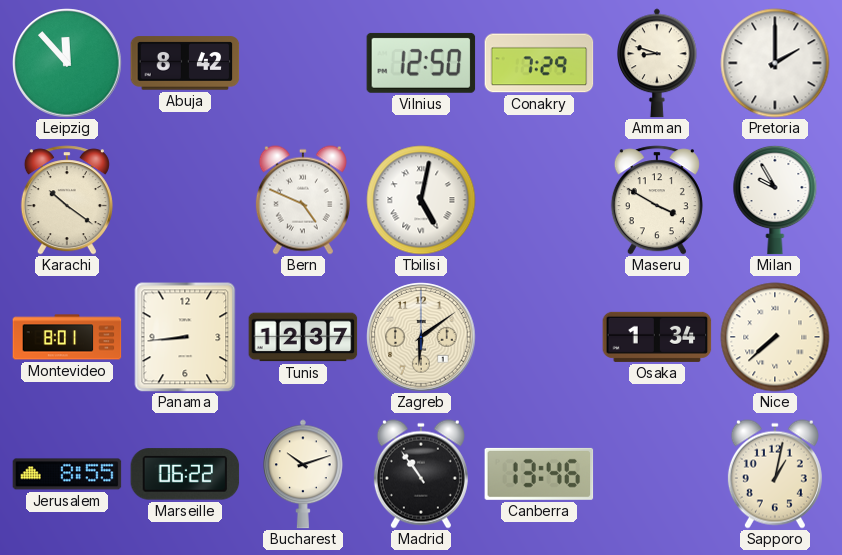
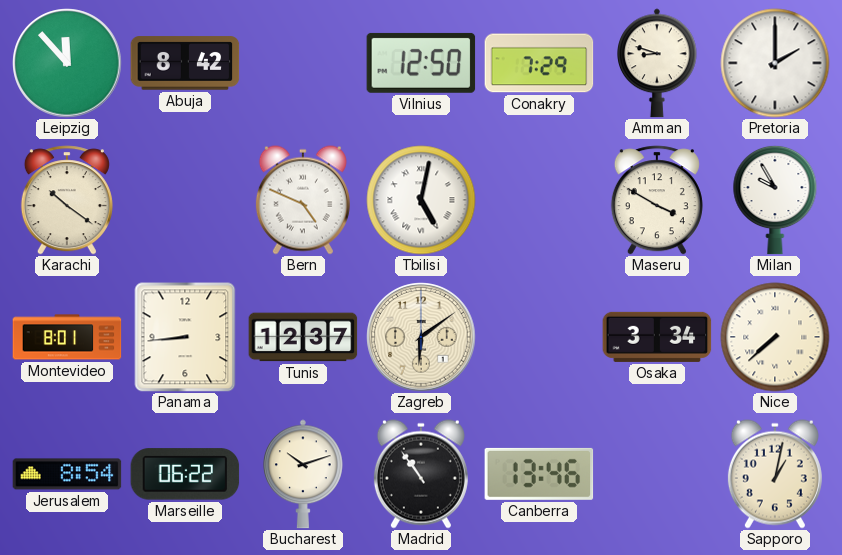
Osaka: 1:34 -> 3:34
Jerusalem: 8:55 -> 8:54
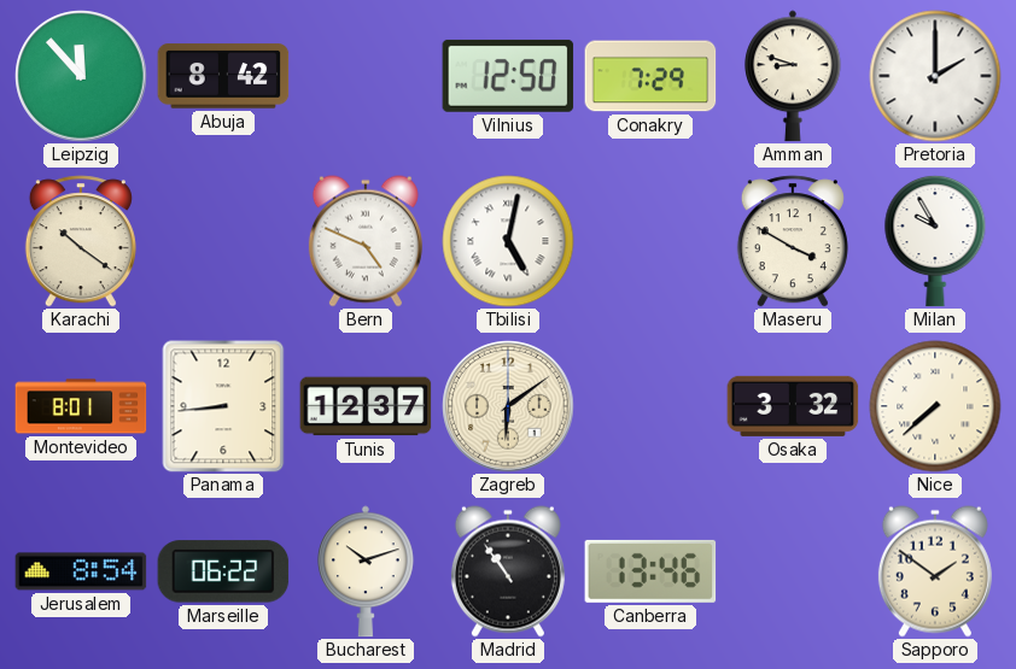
Osaka: 3:34 -> 3:32
Sapporo: 1:02 -> 1:51
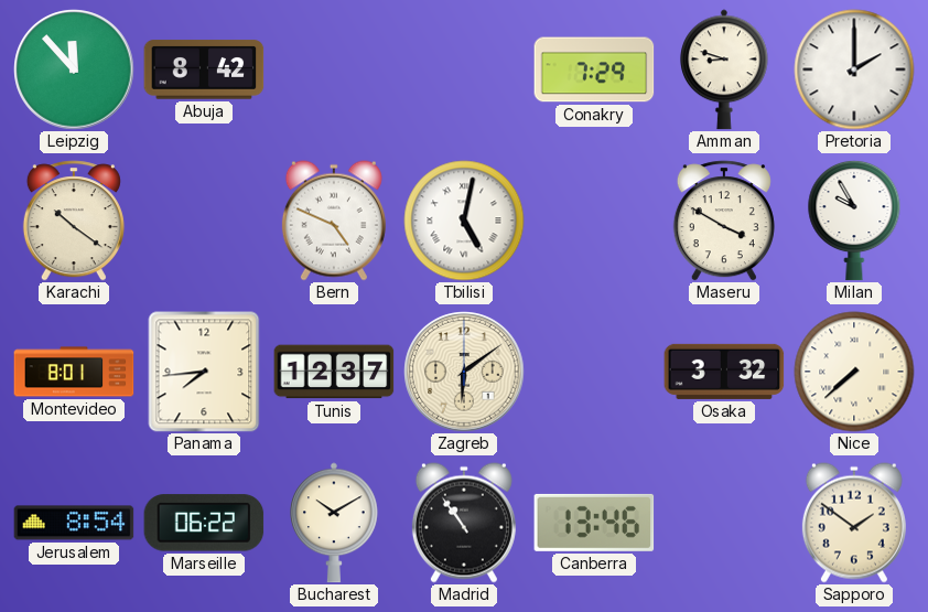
Vilnius: 12:50 -> none
Panama: 8:44 -> 7:44
Bucharest: 10:12 -> 10:10
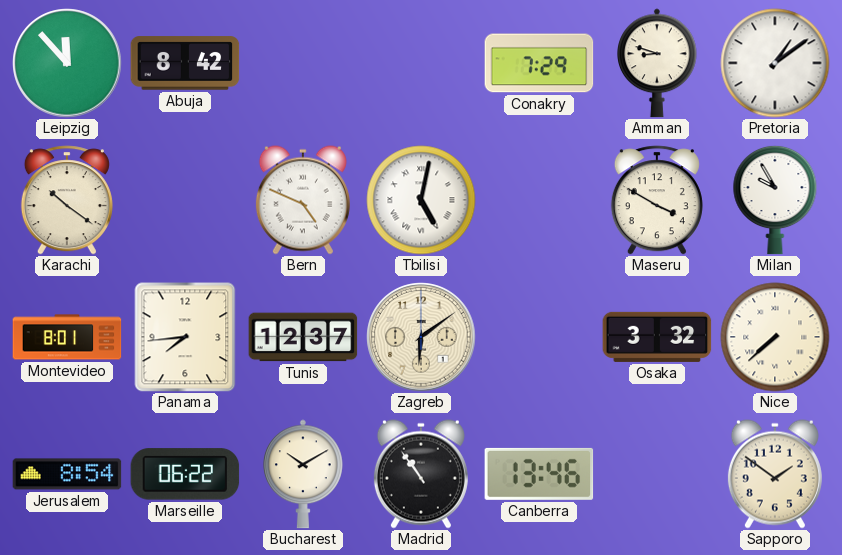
Pretoria: 2:00 -> 1:09
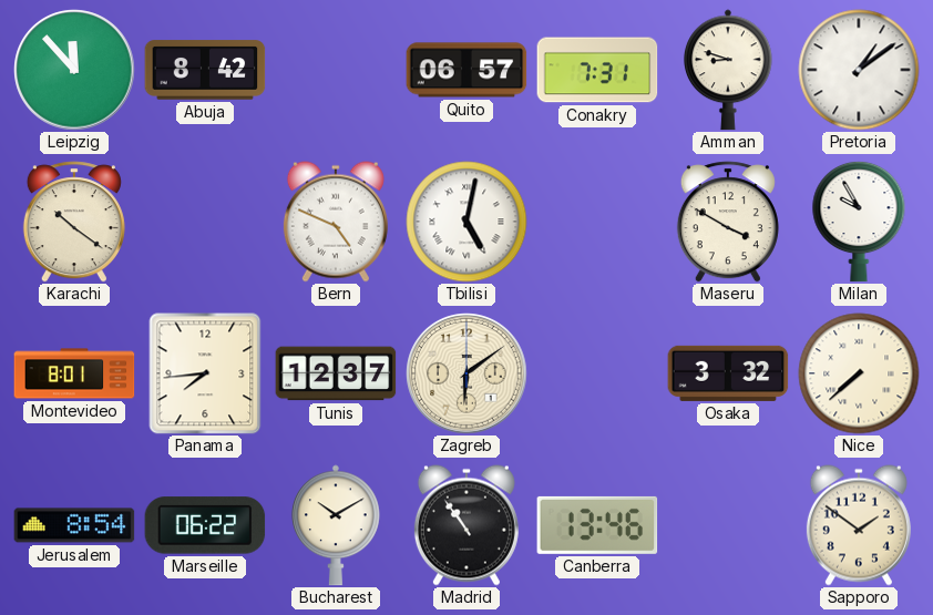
Quito: none -> 06:57
Conakry: 7:29 -> 7:31
